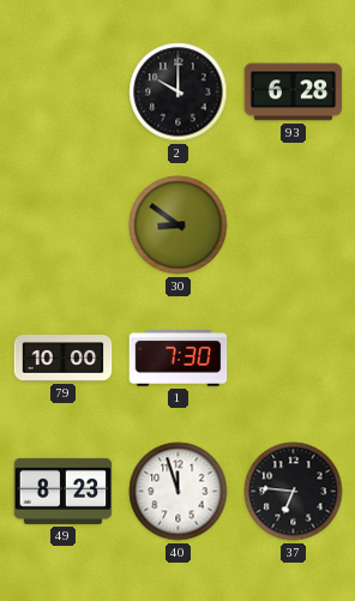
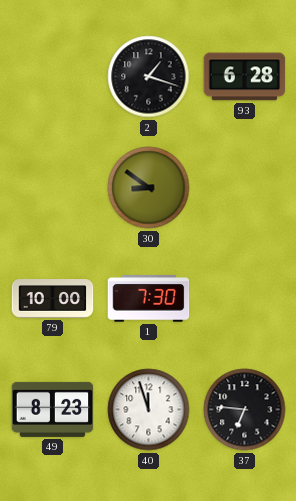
2: 10:00 -> 1:18
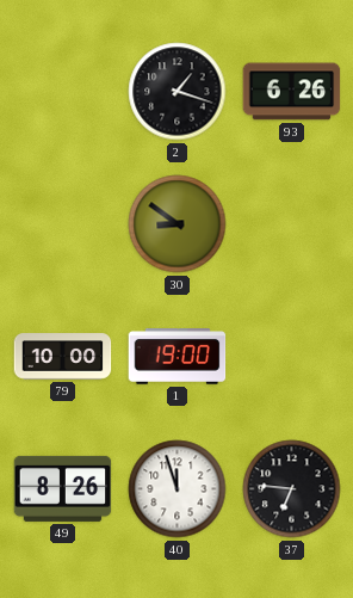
93: 6:28 -> 6:26
1: 7:30 -> 19:00
49: 8:23 -> 8:26
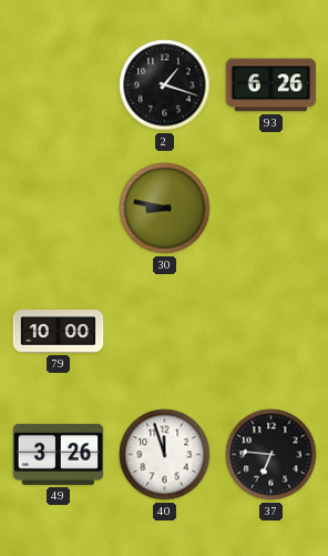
30: 8:51 -> 8:47
1: 19:00 -> none
49: 8:26 -> 3:26
